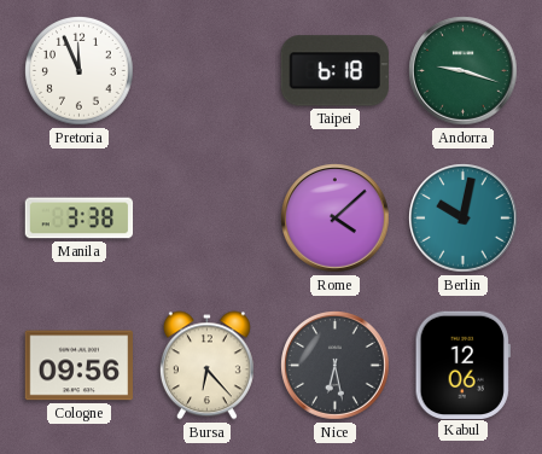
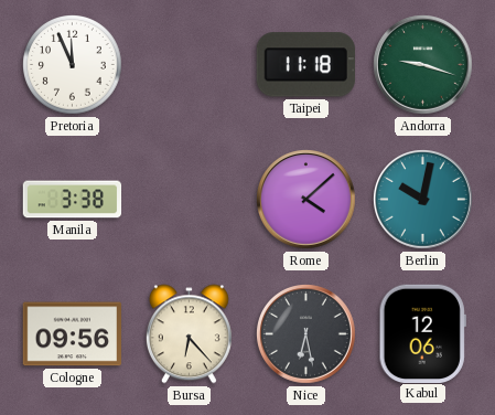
Taipei: 6:18 -> 11:18
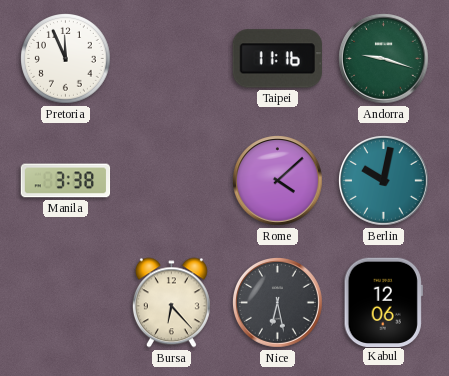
Taipei: 11:18 -> 11:16
Cologne: 09:56 -> none
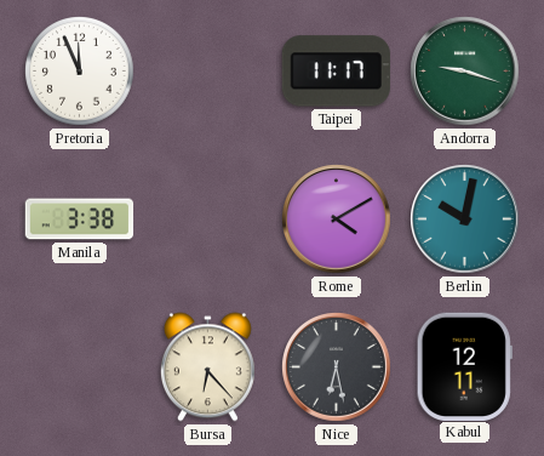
Taipei: 11:16 -> 11:17
Rome: 4:08 -> 4:10
Kabul: 12:06 -> 12:11
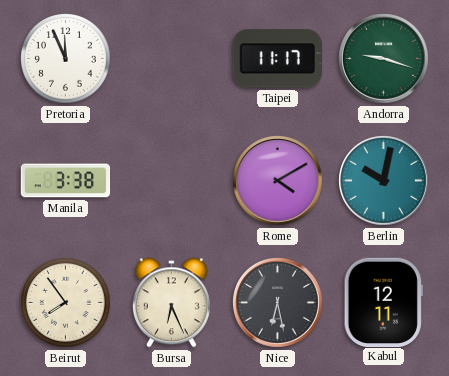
Beirut: none -> 7:54
Bursa: 6:23 -> 6:26
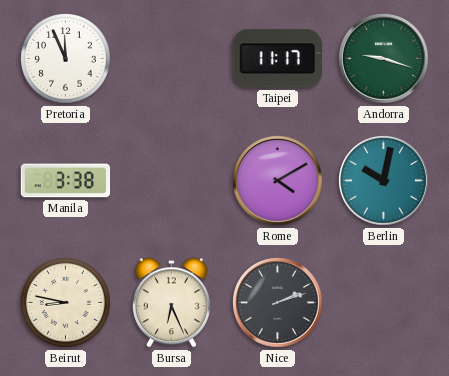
Beirut: 7:54 -> 8:47
Nice: 6:28 -> 2:12
Kabul: 12:11 -> none
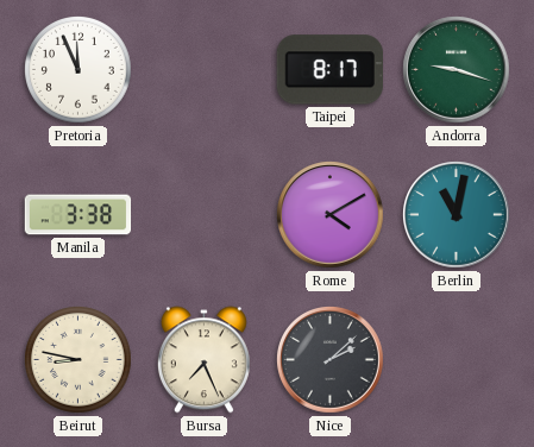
Taipei: 11:17 -> 8:17
Berlin: 10:02 -> 11:02
Bursa: 6:26 -> 7:26
Nice: 2:12 -> 2:08
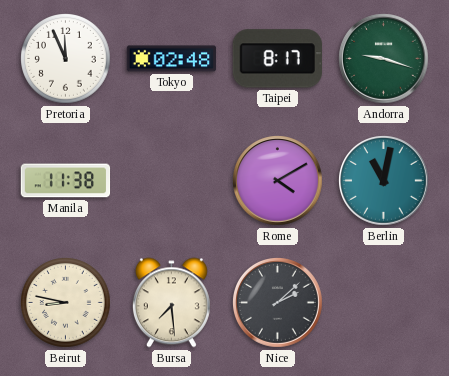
Tokyo: none -> 02:48
Manila: 3:38 -> 11:38
Bursa: 7:26 -> 7:29
